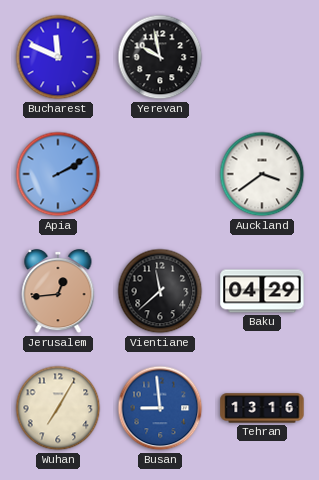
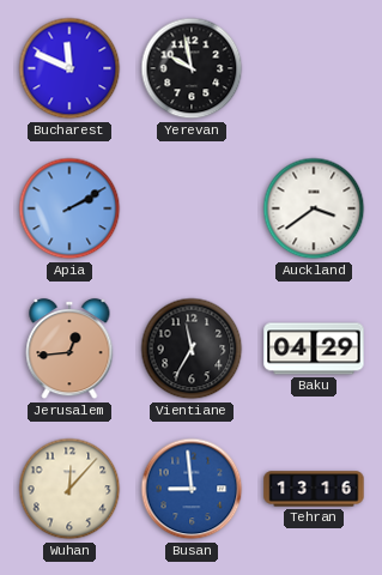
Vientiane: 11:38 -> 11:35
Wuhan: 7:05 -> 12:07
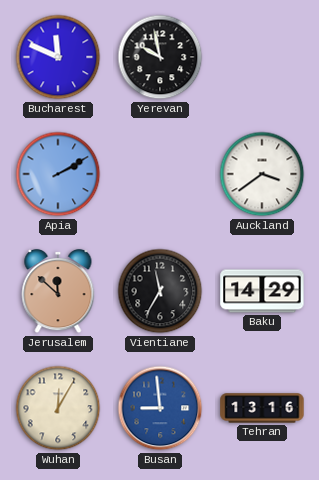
Jerusalem: 12:44 -> 11:52
Baku: 04:29 -> 14:29
Wuhan: 12:07 -> 12:05
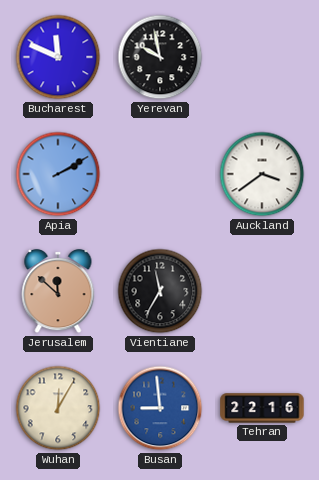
Baku: 14:29 -> none
Tehran: 13:16 -> 22:16
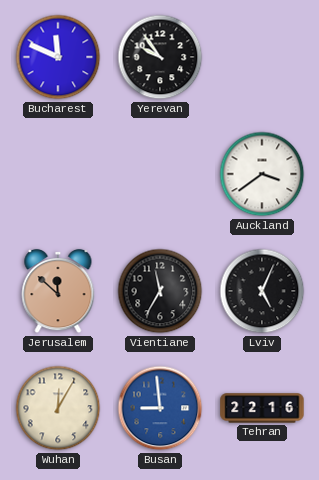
Yerevan: 9:58 -> 9:54
Apia: 2:10 -> none
Lviv: none -> 5:04
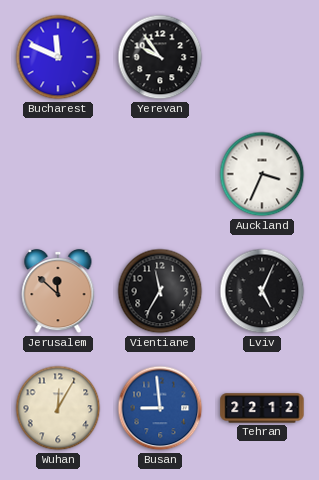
Auckland: 3:39 -> 3:34
Tehran: 22:16 -> 22:12
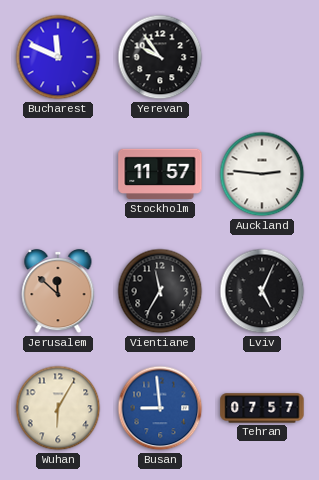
Stockholm: none -> 11:57
Auckland: 3:34 -> 2:46
Wuhan: 12:05 -> 6:05
Tehran: 22:12 -> 07:57
